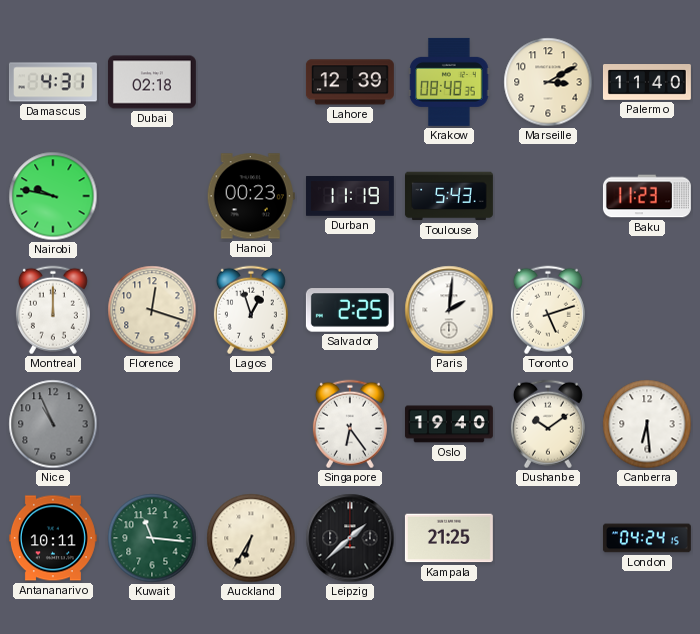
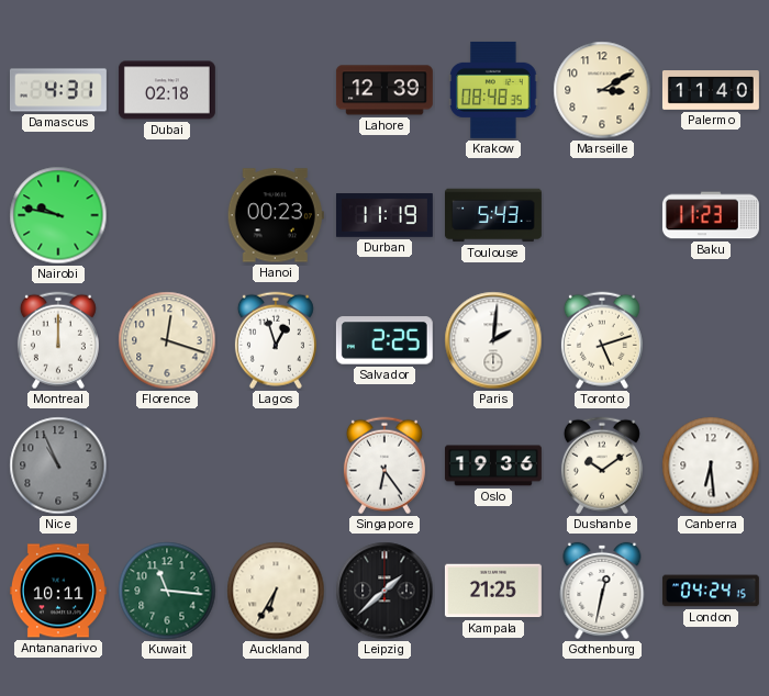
Oslo: 19:40 -> 19:36
Gothenburg: none -> 12:32
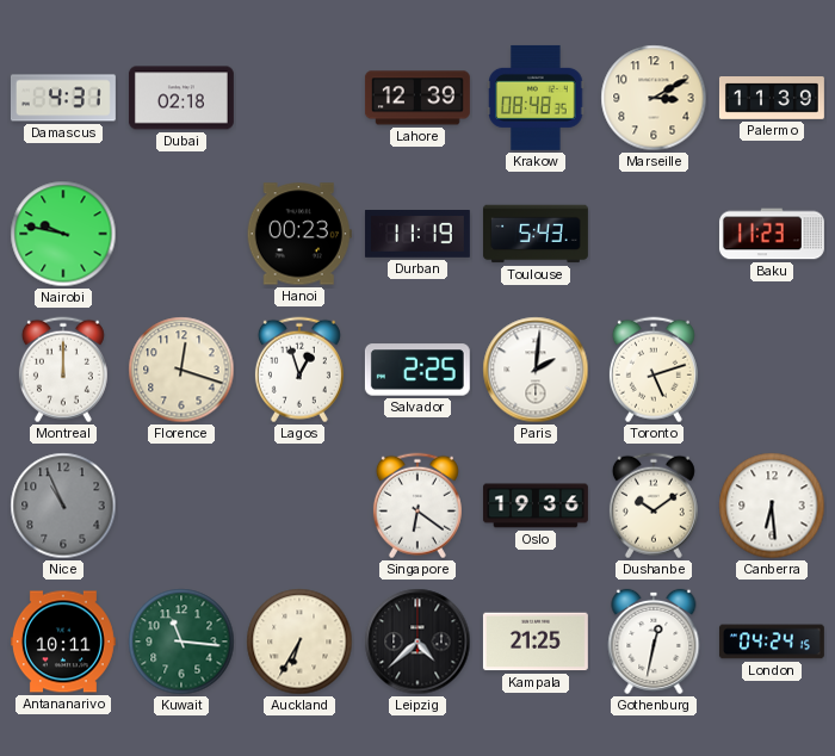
Palermo: 11:40 -> 11:39
Singapore: 6:24 -> 6:21
Leipzig: 1:38 -> 4:38
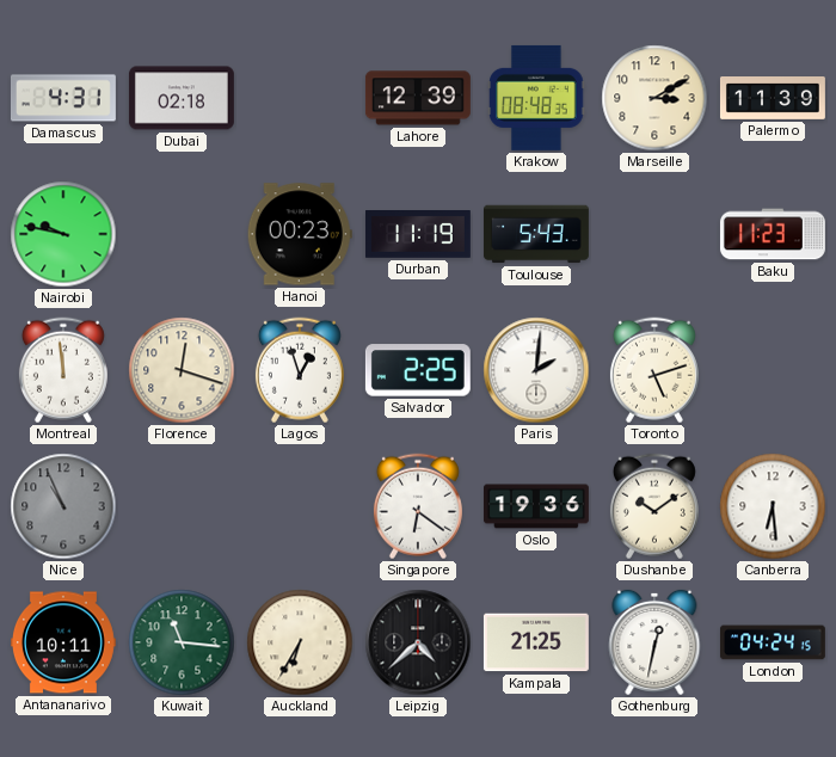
Montreal: 12:00 -> 11:59
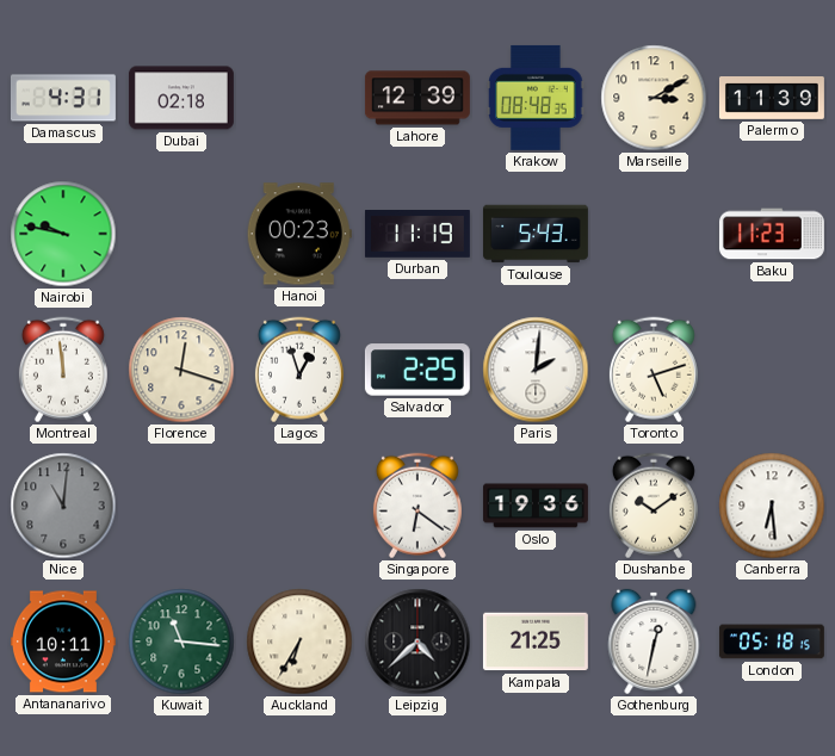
Nice: 10:56 -> 11:01
London: 04:24 -> 05:18
